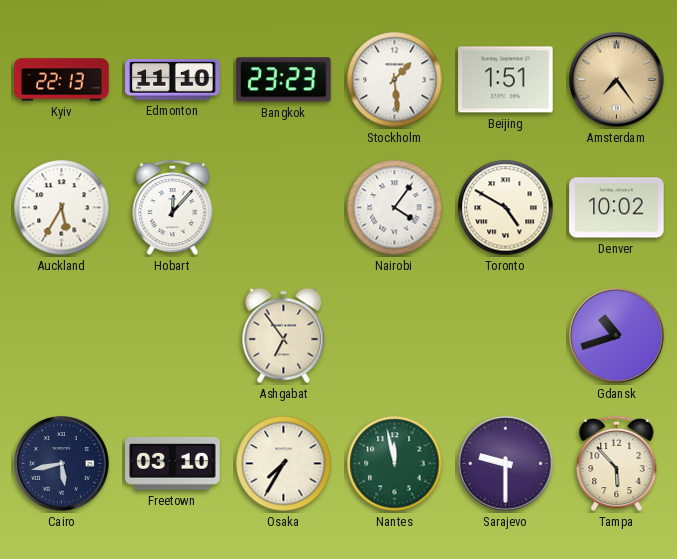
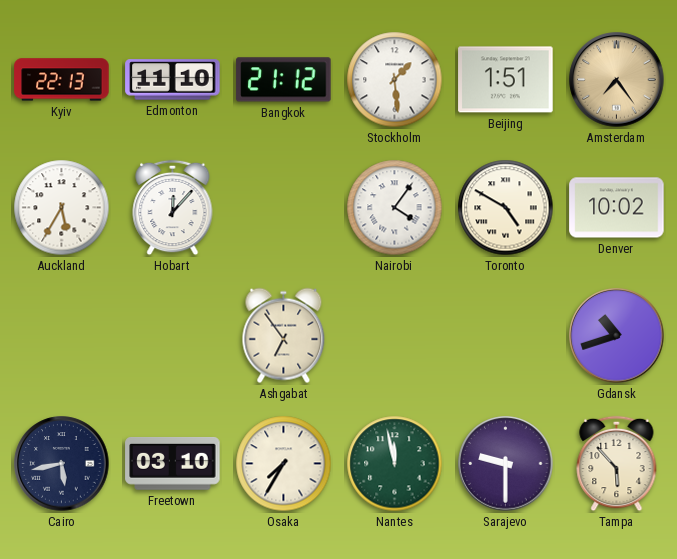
Bangkok: 23:23 -> 21:12
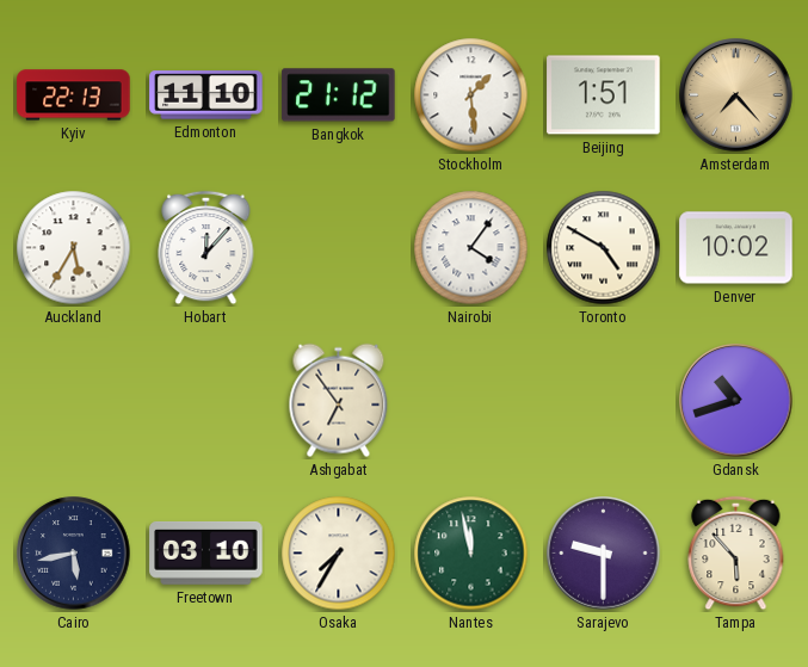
Amsterdam: 7:24 -> 7:23
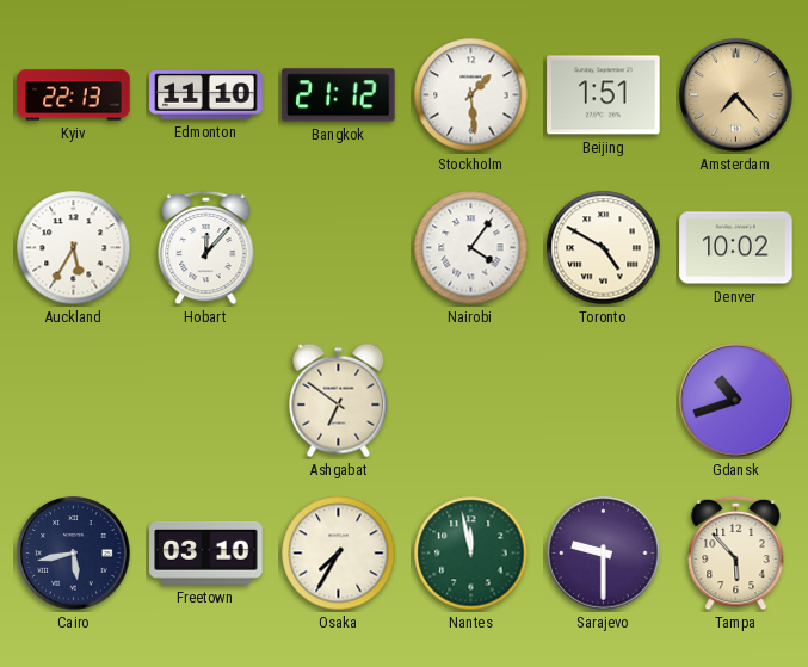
Ashgabat: 6:54 -> 6:51
